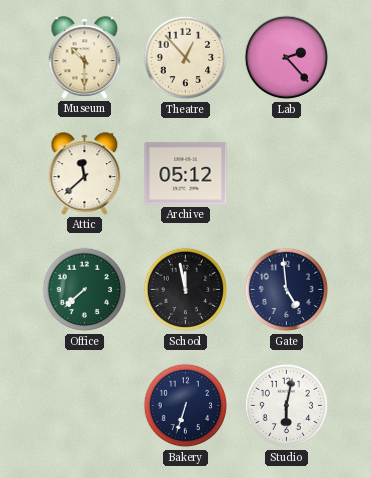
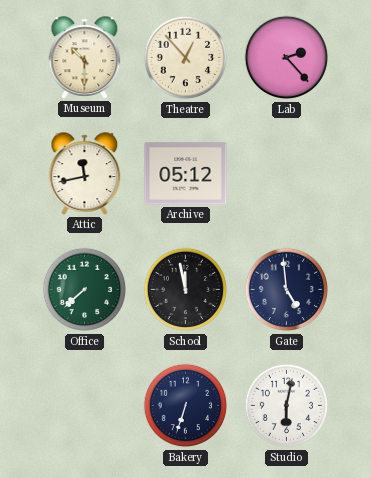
Attic: 11:38 -> 11:43
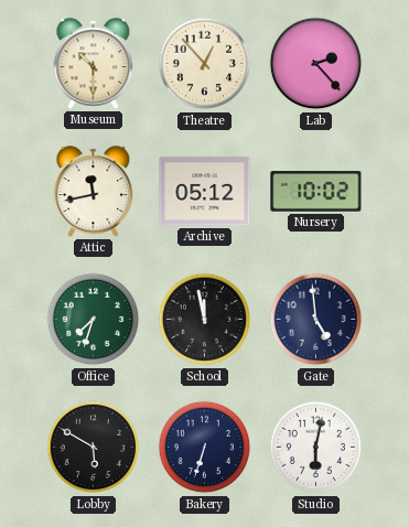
Nursery: none -> 10:02
Office: 7:38 -> 7:33
Lobby: none -> 5:50
